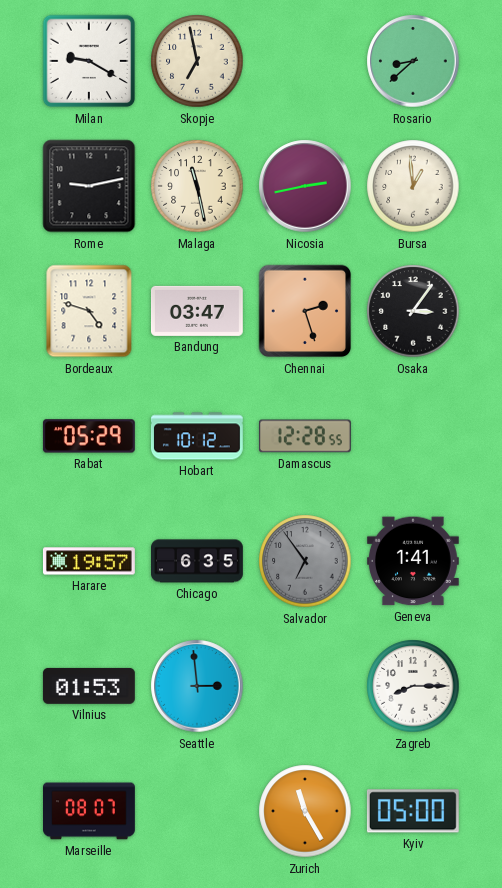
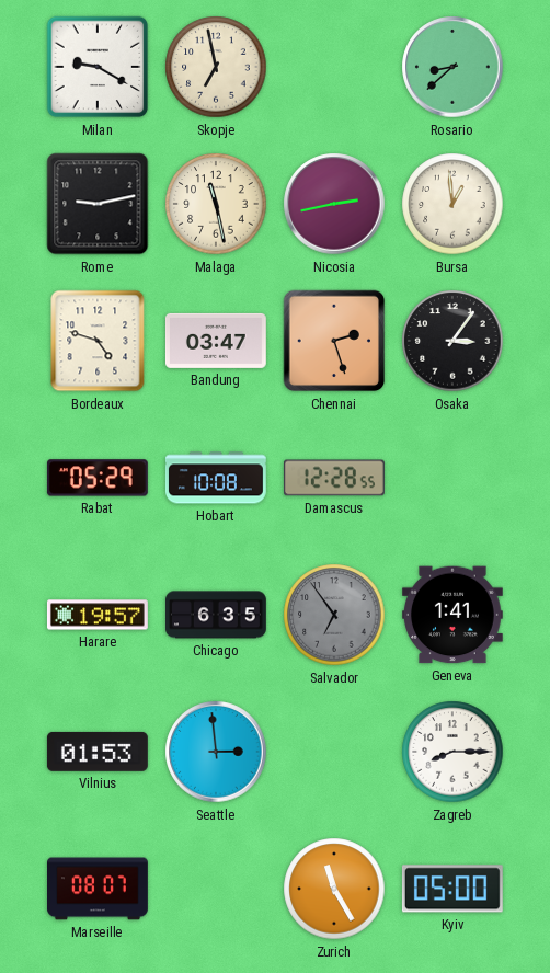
Hobart: 10:12 -> 10:08
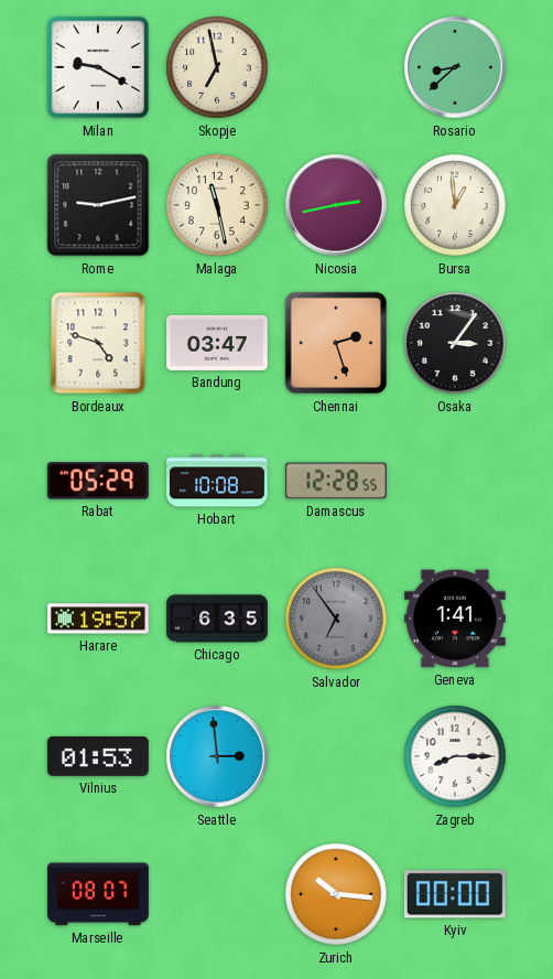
Zurich: 11:25 -> 10:16
Kyiv: 05:00 -> 00:00
